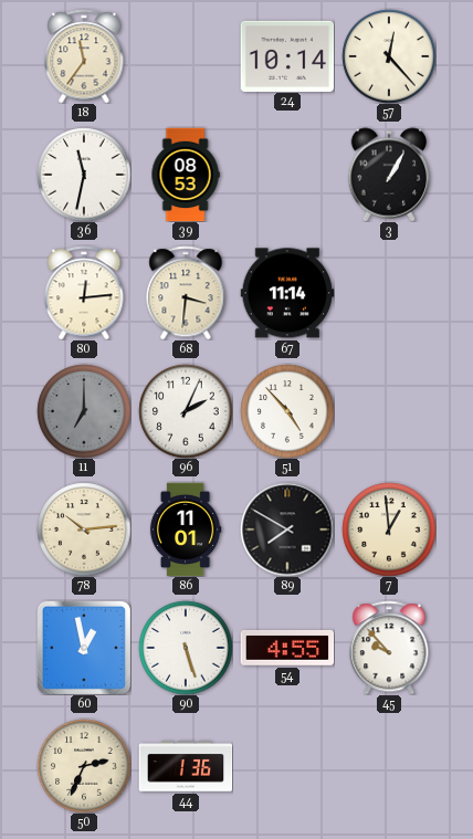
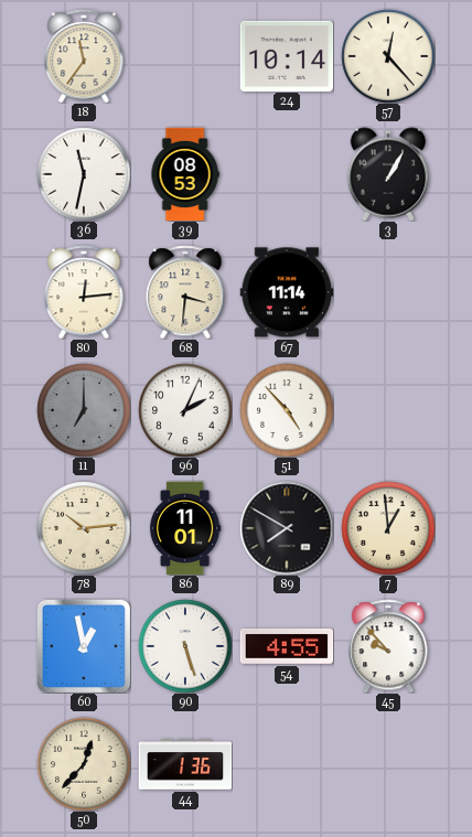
50: 2:34 -> 12:37
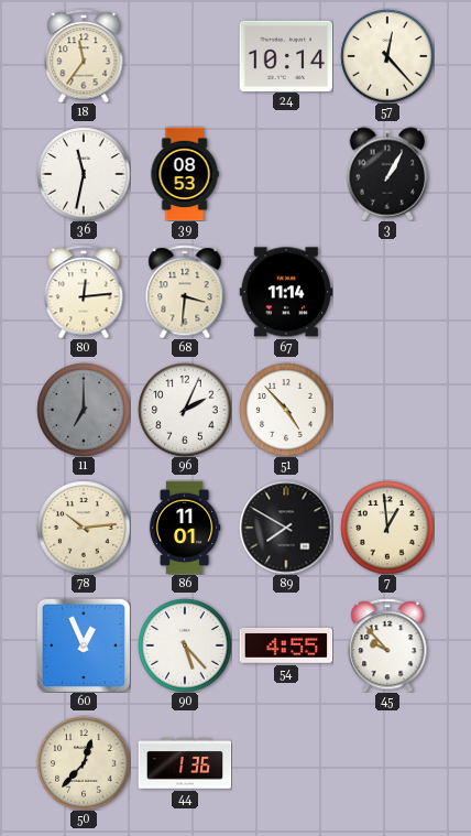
60: 12:58 -> 12:56
90: 5:27 -> 5:23
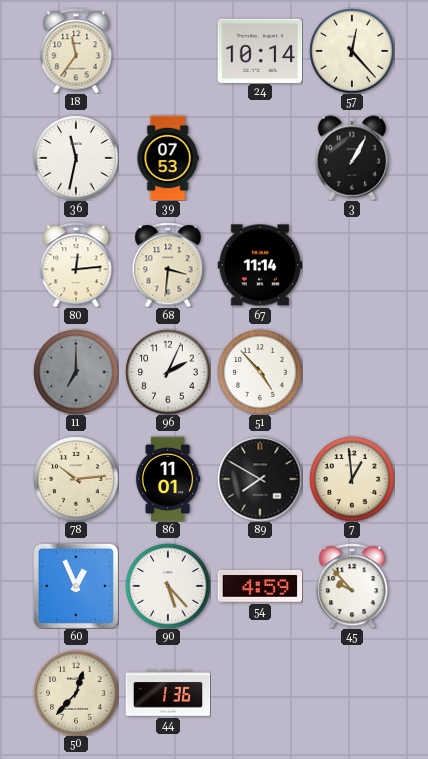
39: 08:53 -> 07:53
54: 4:55 -> 4:59
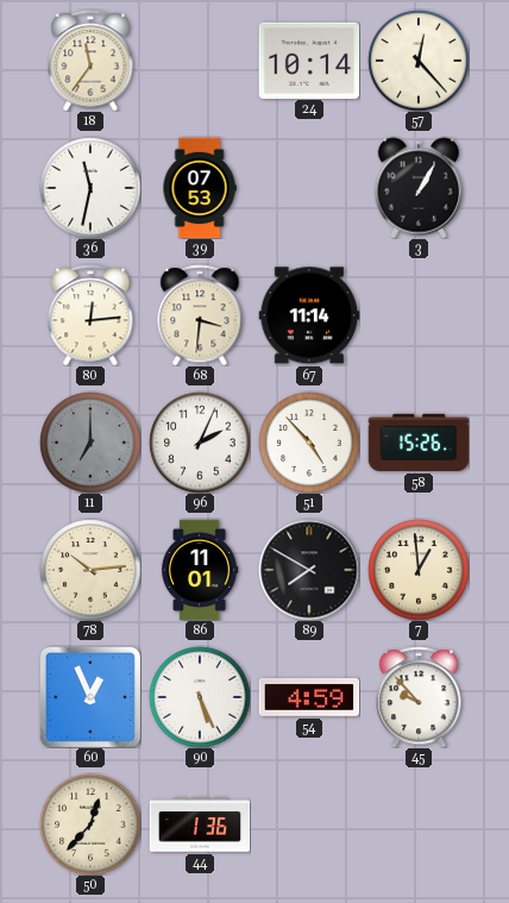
58: none -> 15:26
90: 5:23 -> 5:26
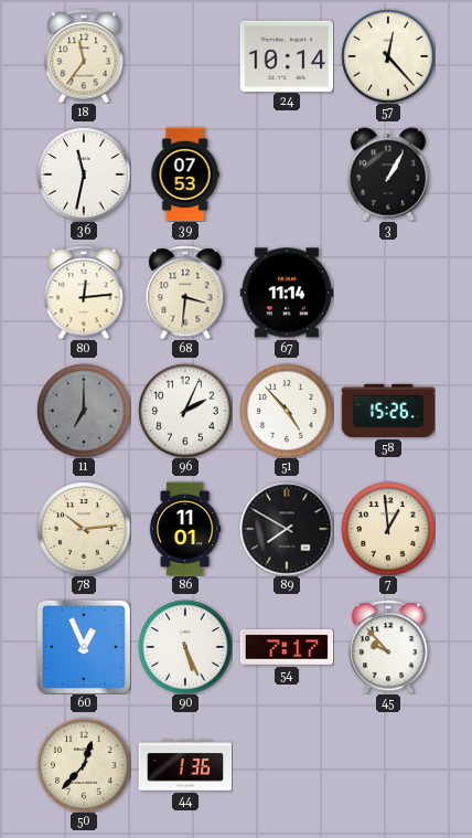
54: 4:59 -> 7:17
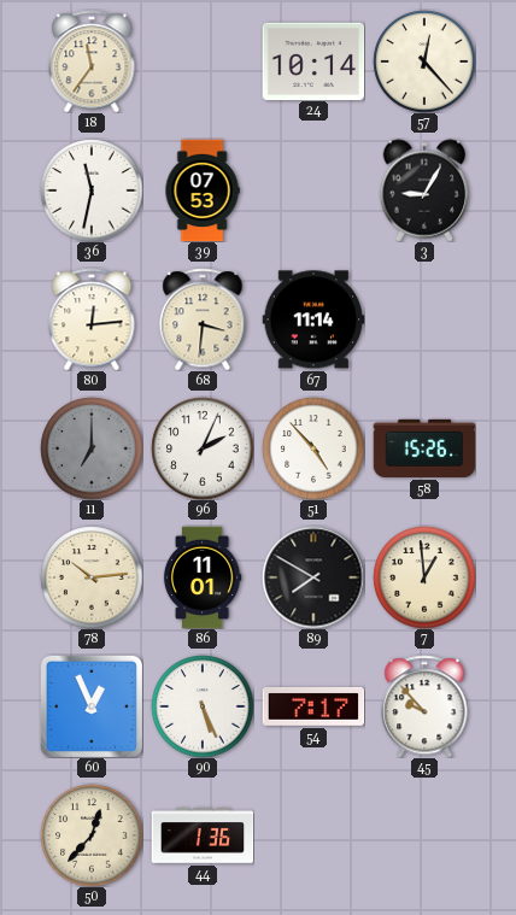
3: 1:05 -> 9:05
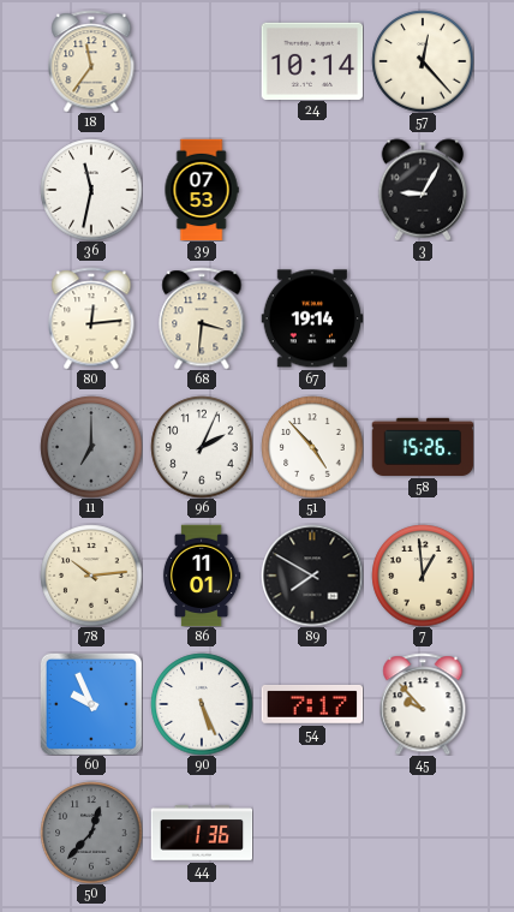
67: 11:14 -> 19:14
60: 12:56 -> 9:56
50 dial: cream -> grey
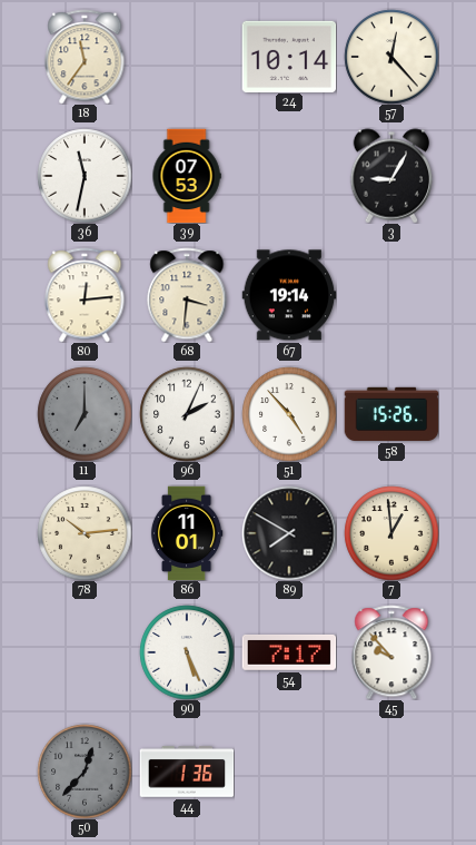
60: 9:56 -> none
